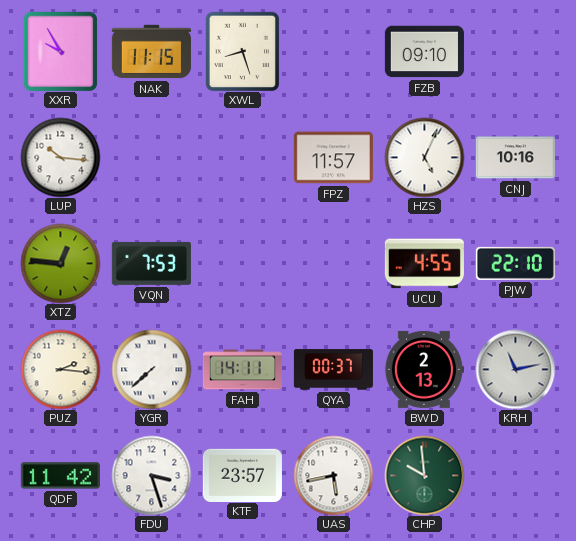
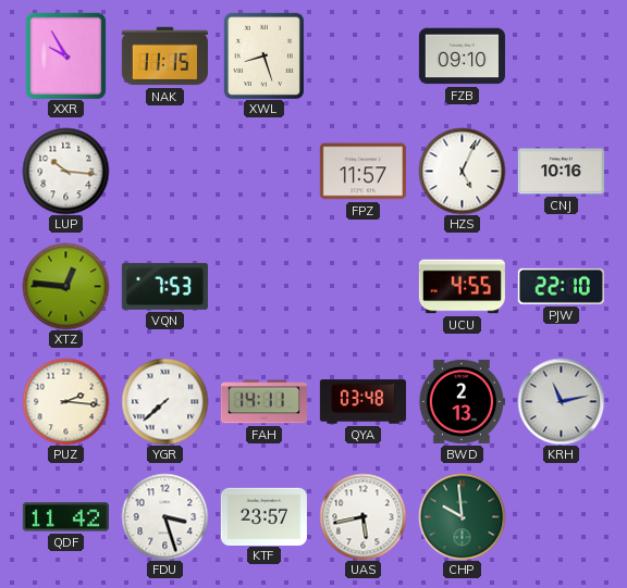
QYA: 00:37 -> 03:48
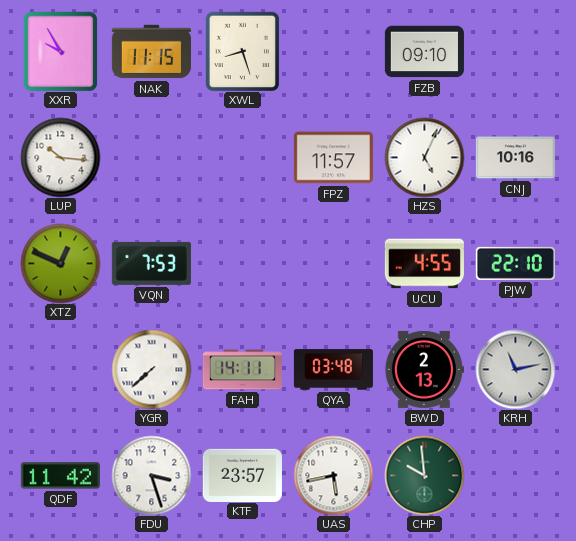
XTZ: 12:46 -> 12:49
PUZ: 2:16 -> none
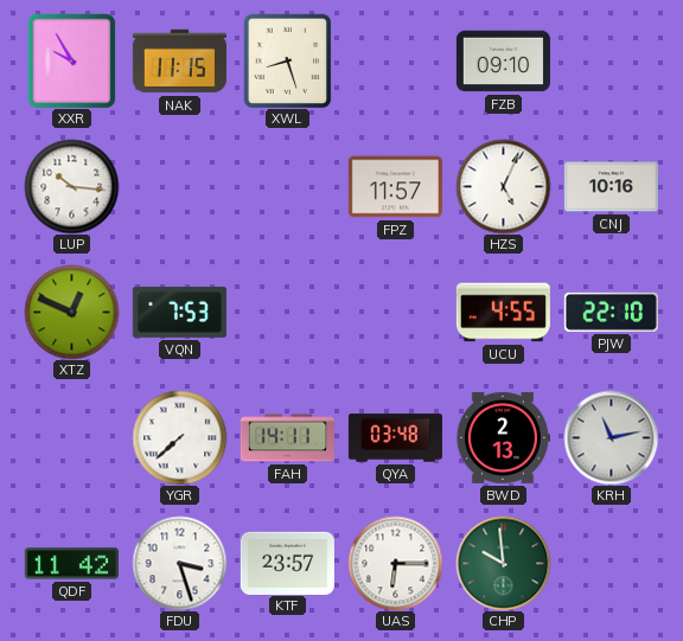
UAS: 5:43 -> 6:15
